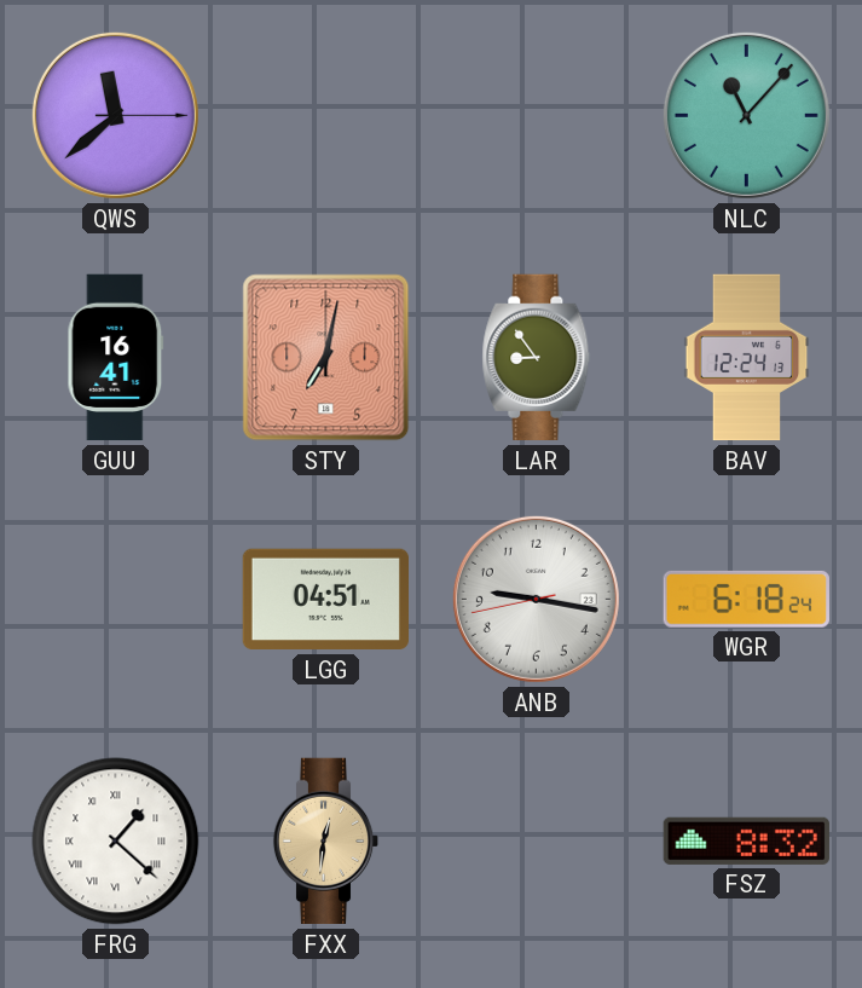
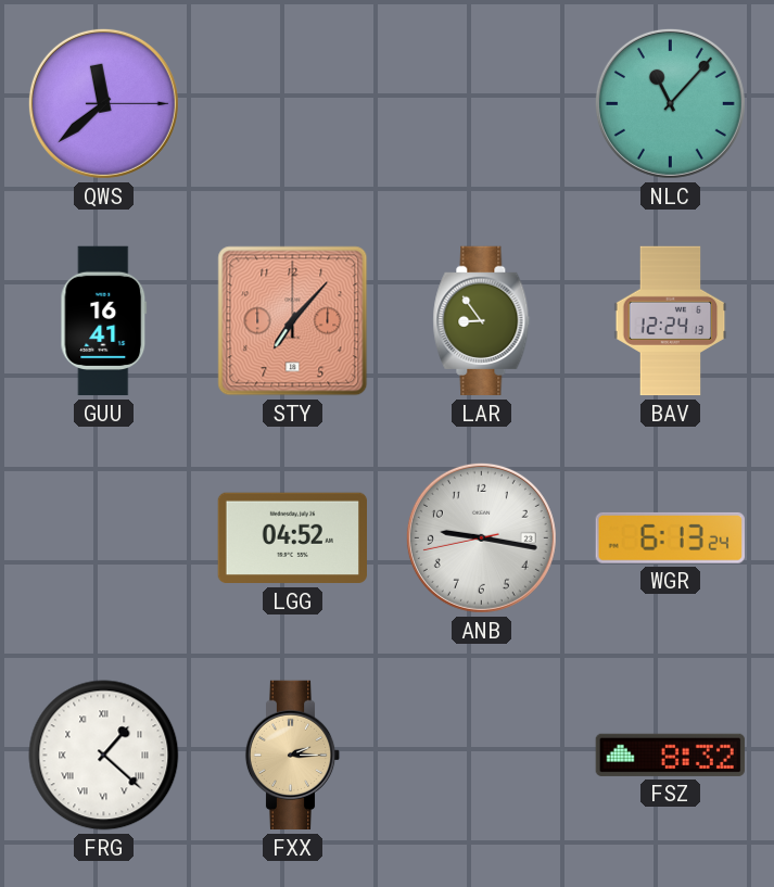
STY: 7:02 -> 7:07
LGG: 04:51 -> 04:52
WGR: 6:18 -> 6:13
FXX: 12:31 -> 2:15
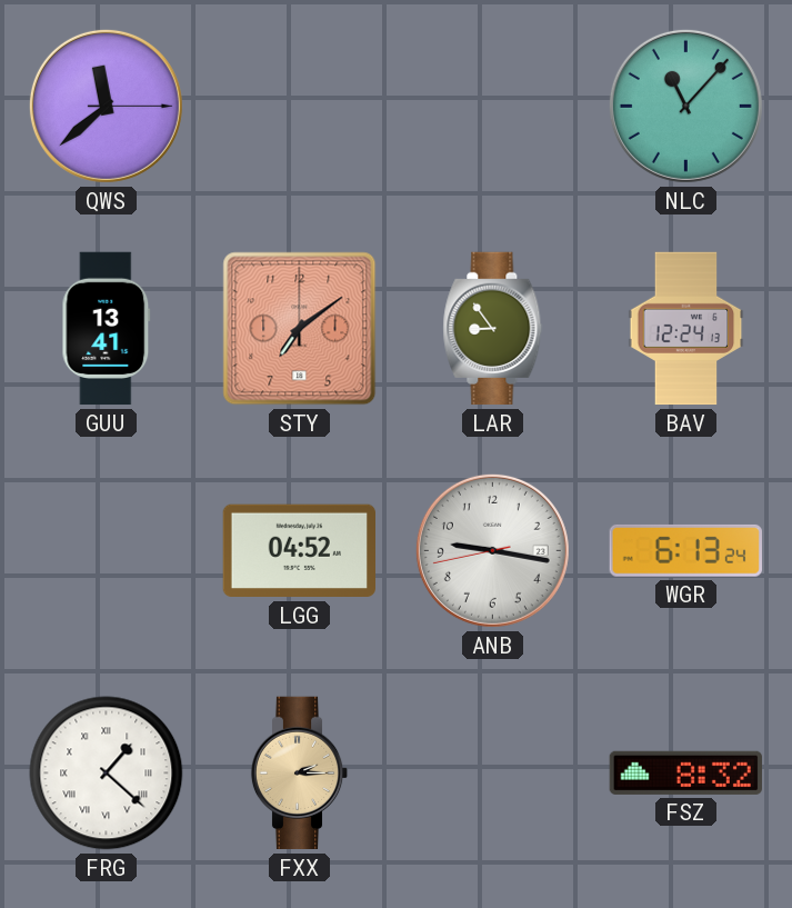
GUU: 16:41 -> 13:41
STY: 7:07 -> 7:09
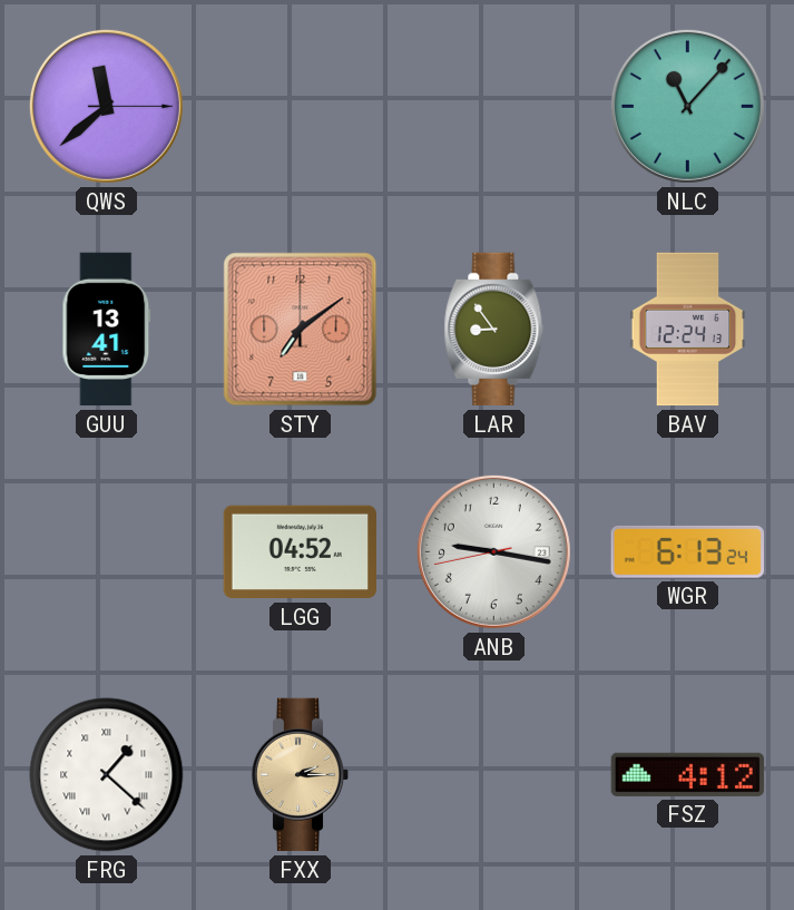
FSZ: 8:32 -> 4:12
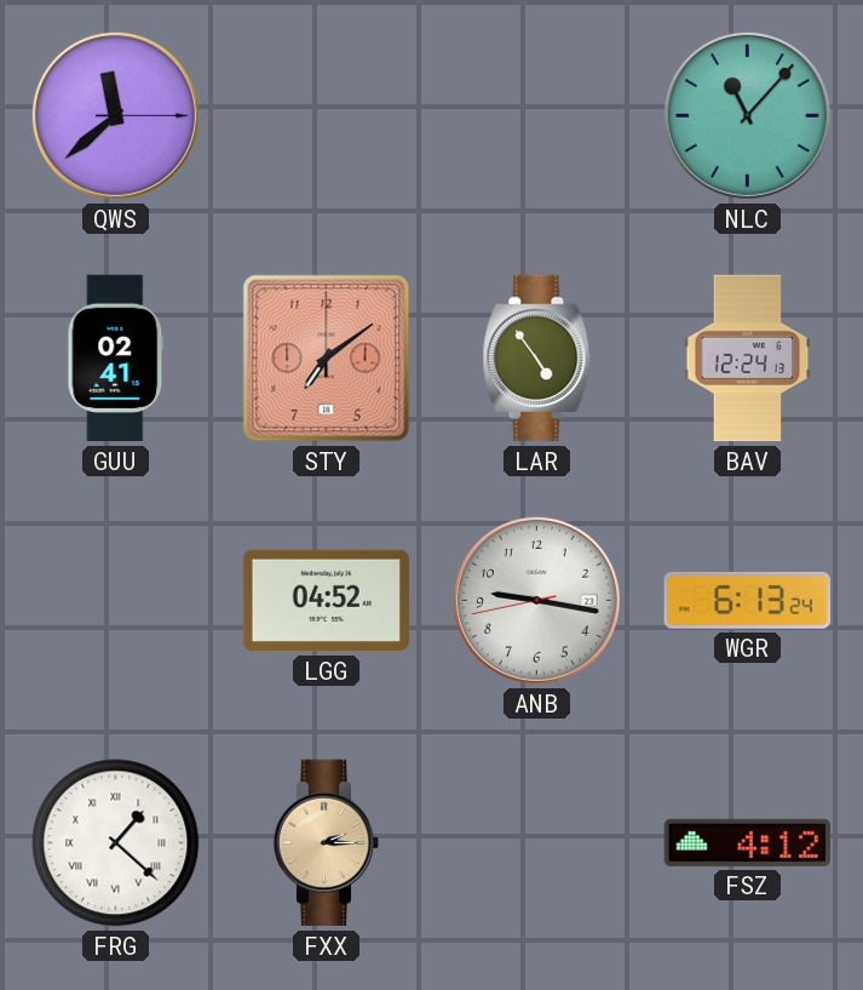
GUU: 13:41 -> 02:41
LAR: 8:54 -> 4:54
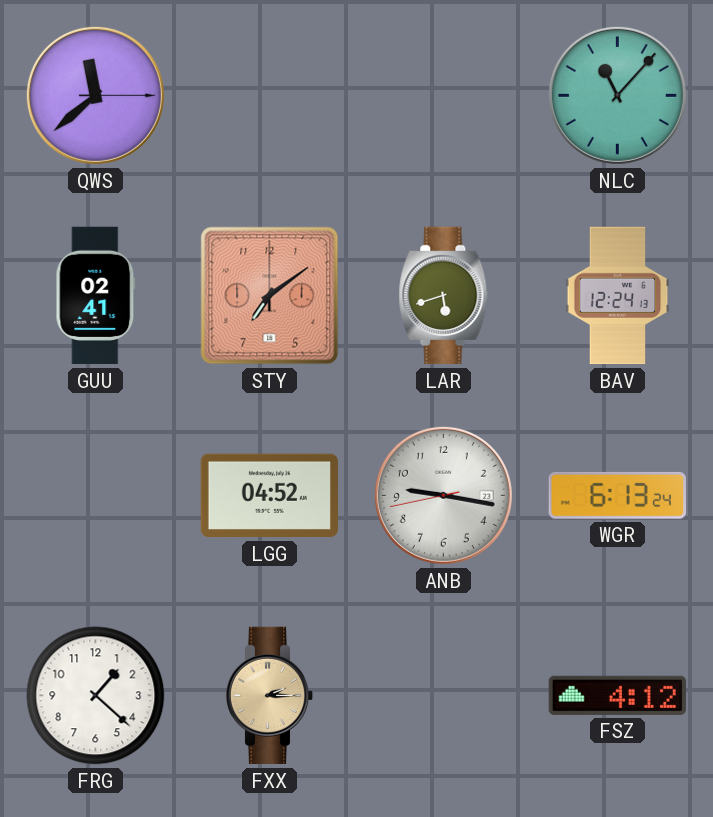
LAR: 4:54 -> 5:42
FRG numerals: Roman -> Arabic
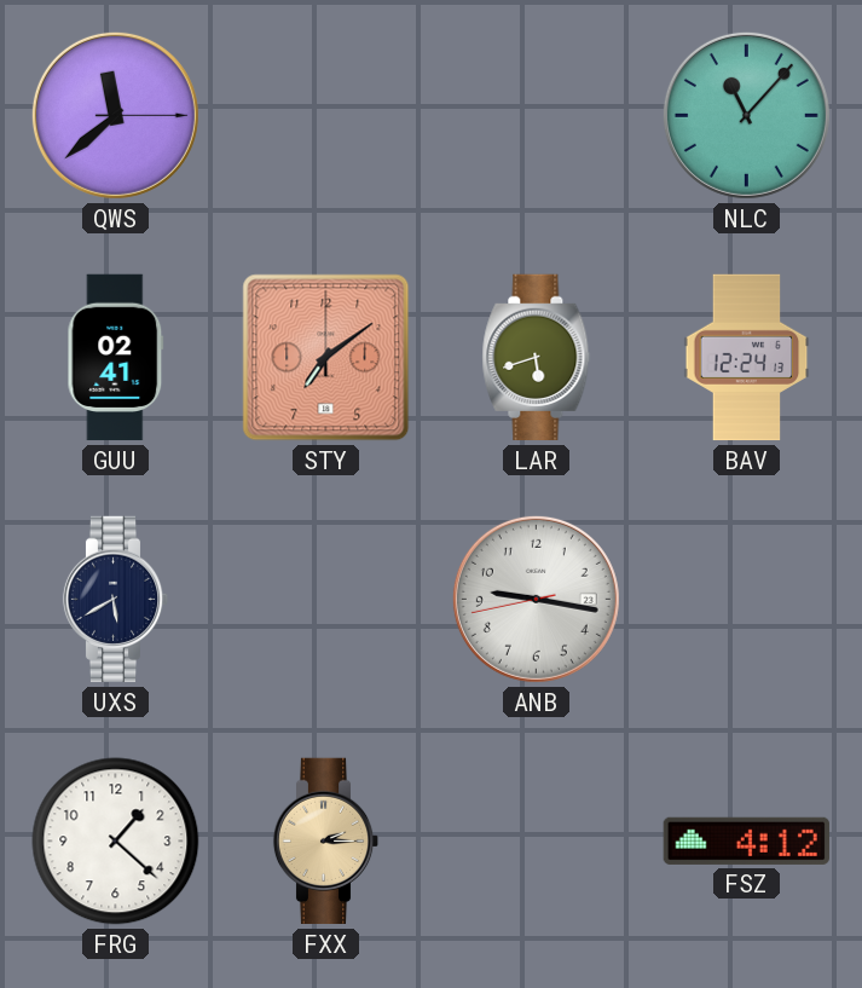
UXS: none -> 5:40
LGG: 04:52 -> none
WGR: 6:13 -> none
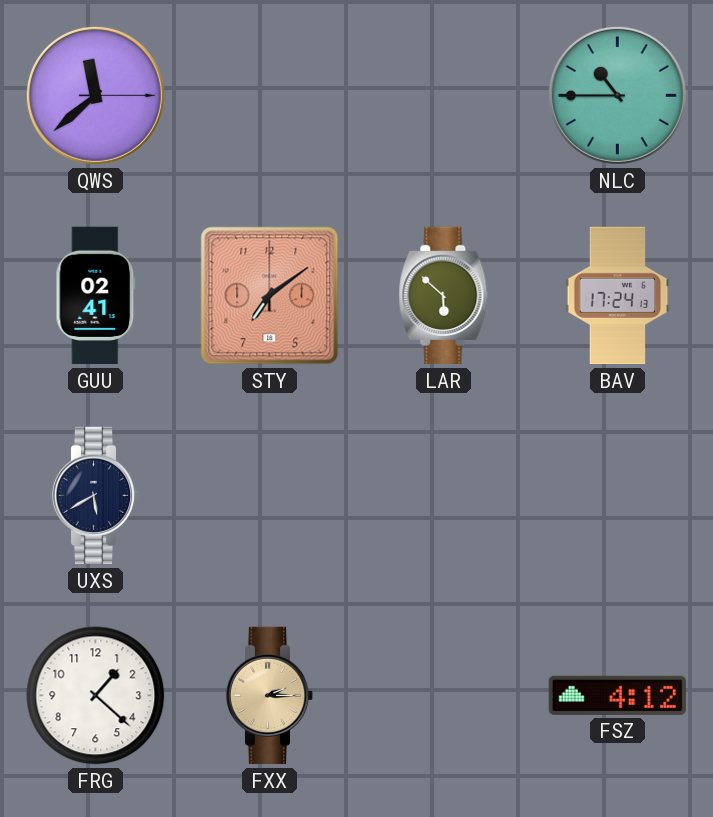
NLC: 11:07 -> 10:45
LAR: 5:42 -> 5:52
BAV: 12:24 -> 17:24
ANB: 9:16 -> none
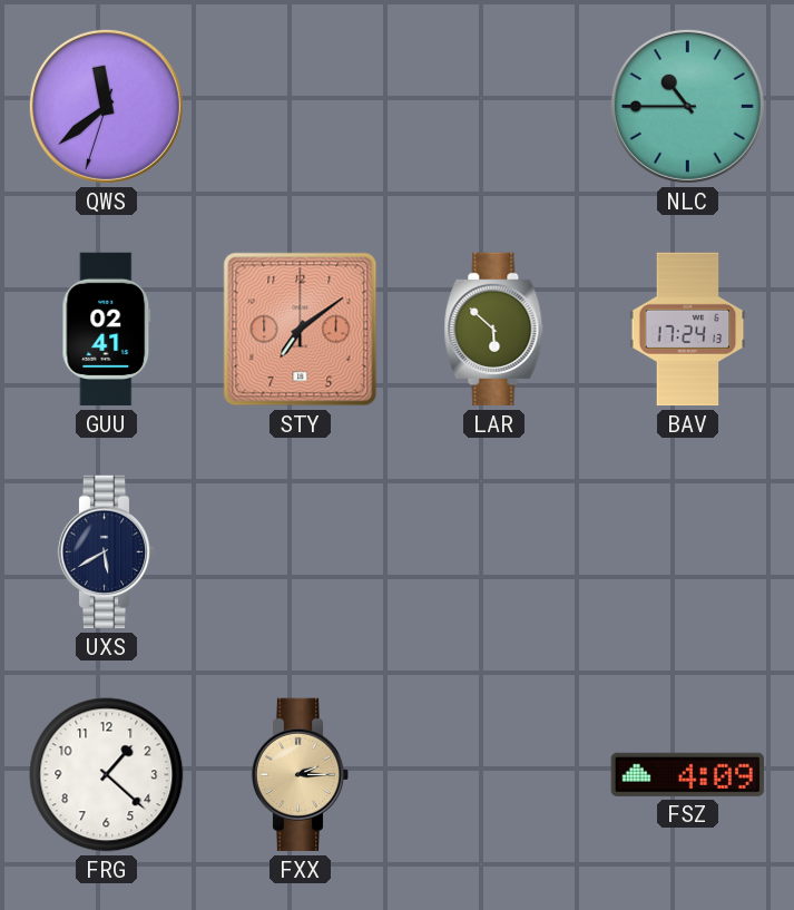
QWS: 11:38:15 -> 11:38:33
FSZ: 4:12 -> 4:09
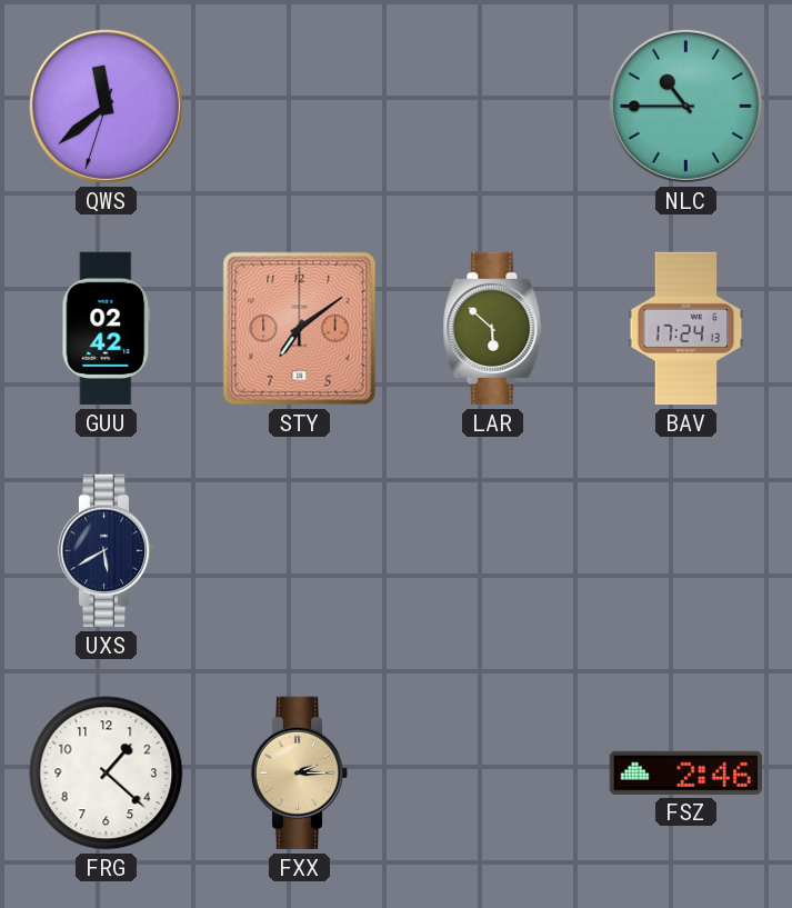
GUU: 02:41 -> 02:42
FSZ: 4:09 -> 2:46
